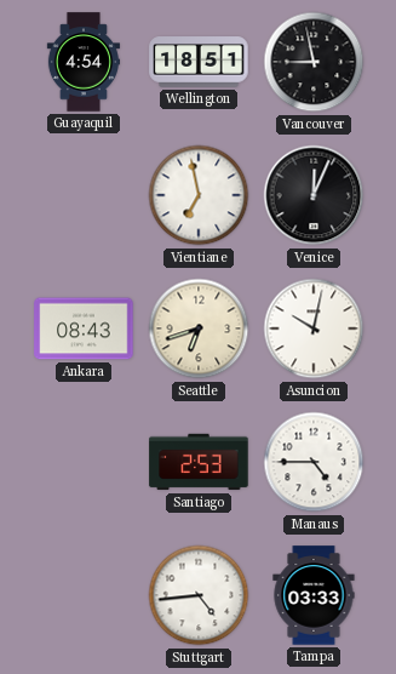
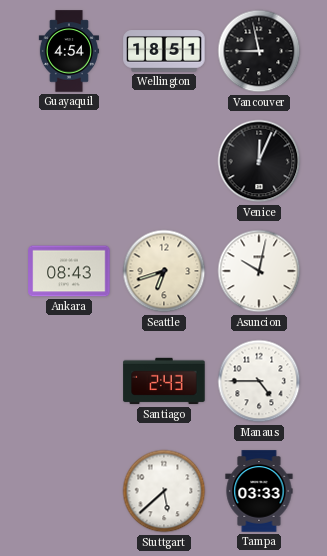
Vientiane: 6:58 -> none
Santiago: 2:53 -> 2:43
Stuttgart: 4:44 -> 5:38
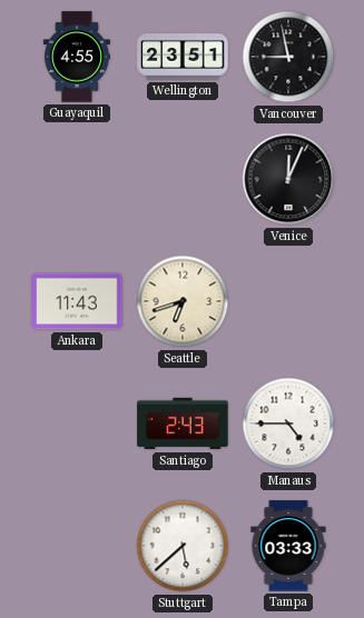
Guayaquil: 4:54 -> 4:55
Wellington: 18:51 -> 23:51
Ankara: 08:43 -> 11:43
Asuncion: 10:02 -> none
